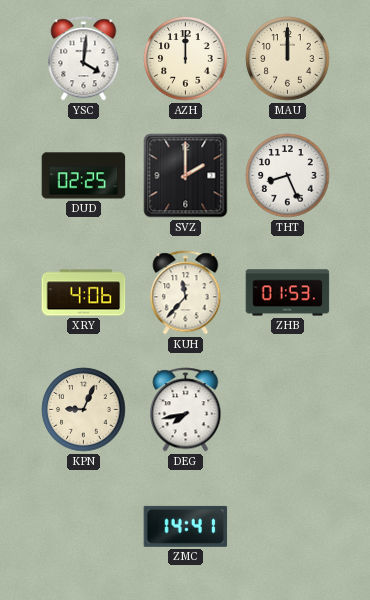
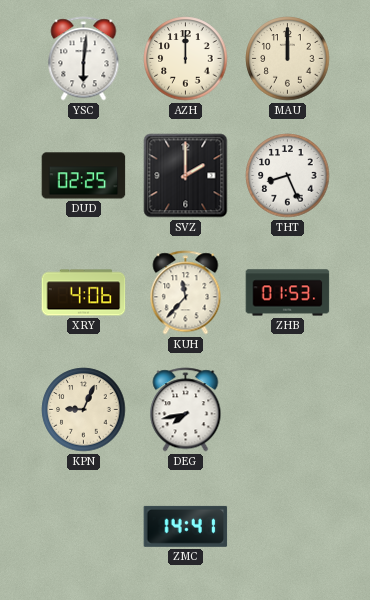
YSC: 4:01 -> 6:01
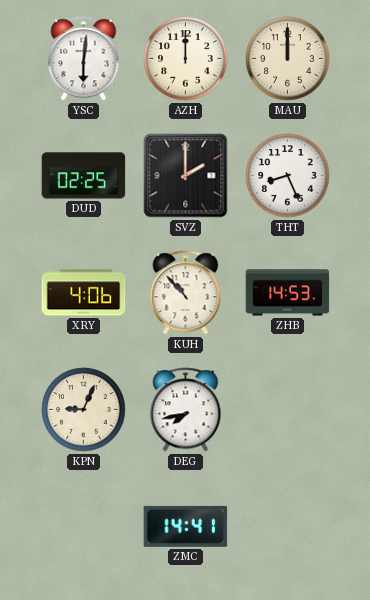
KUH: 11:37 -> 10:53
ZHB: 01:53 -> 14:53
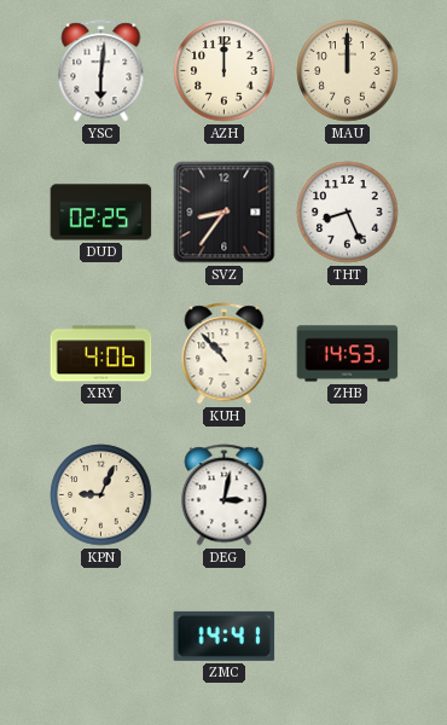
SVZ: 2:00 -> 8:36
DEG: 7:43 -> 3:02
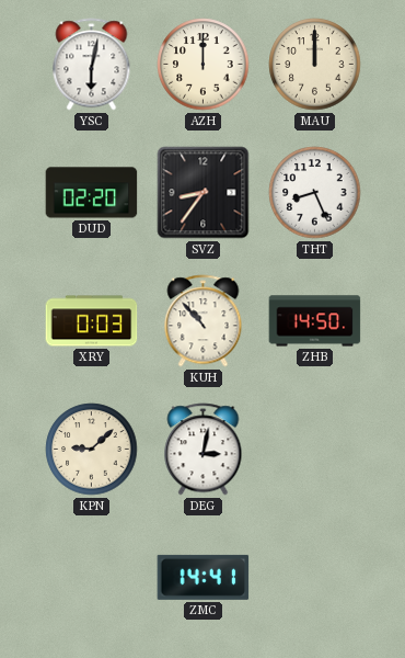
YSC: 6:01 -> 6:02
DUD: 02:25 -> 02:20
XRY: 4:06 -> 0:03
ZHB: 14:53 -> 14:50
KPN: 9:04 -> 9:08
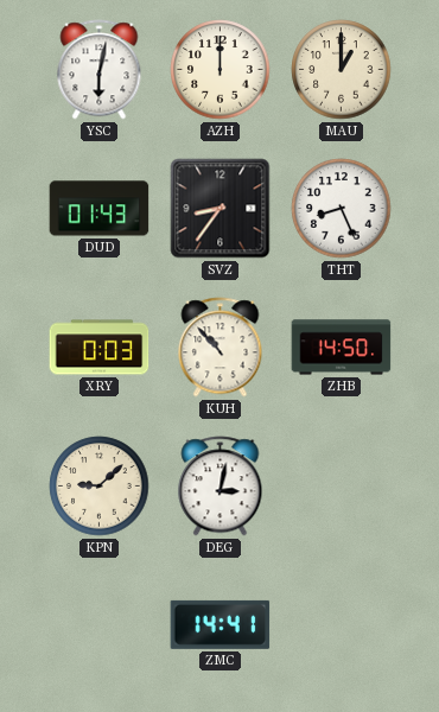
MAU: 12:00 -> 1:00
DUD: 02:20 -> 01:43
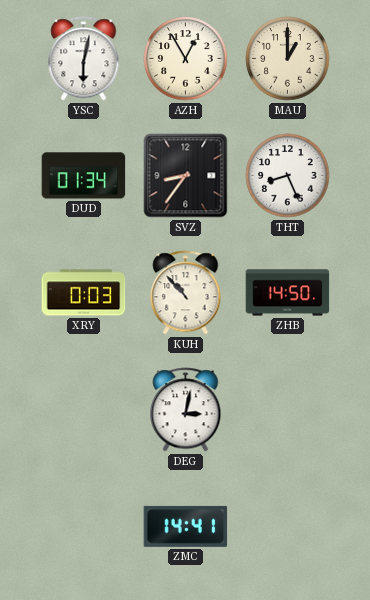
AZH: 12:00 -> 12:55
DUD: 01:43 -> 01:34
KPN: 9:08 -> none
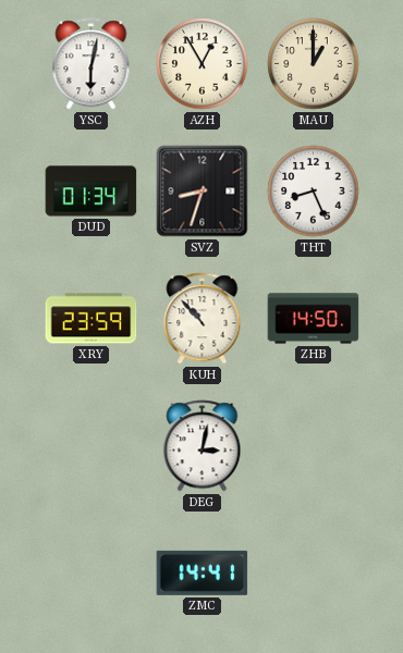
SVZ: 8:36 -> 8:33
XRY: 0:03 -> 23:59
